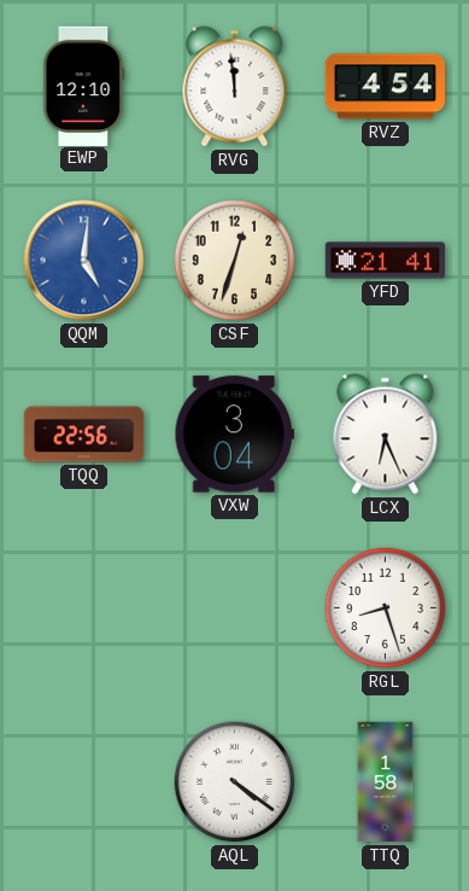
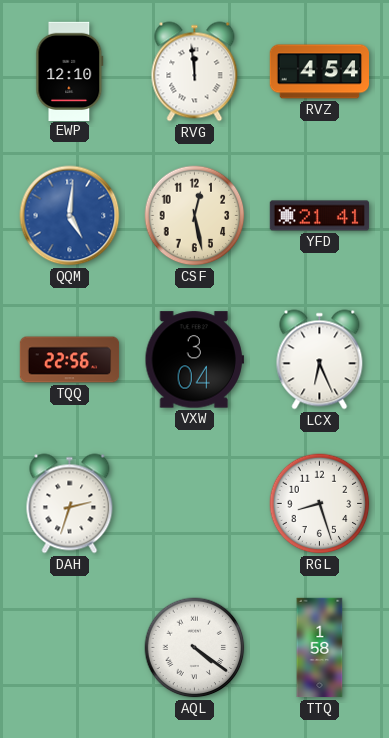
CSF: 12:33 -> 12:28
DAH: none -> 2:33
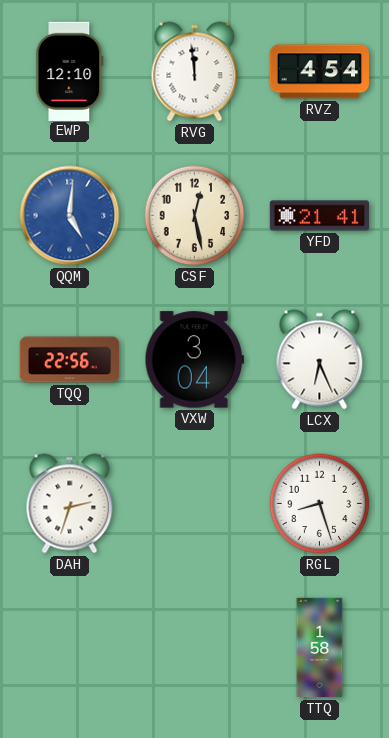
AQL: 4:21 -> none
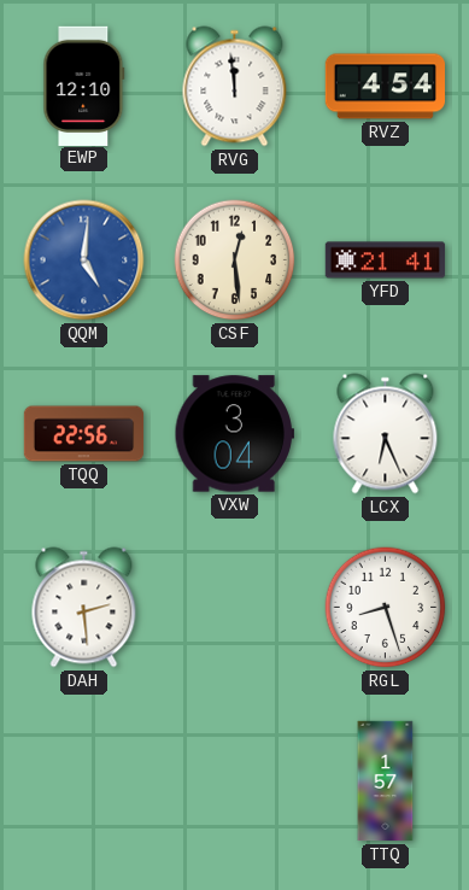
CSF: 12:28 -> 12:29
DAH: 2:33 -> 2:29
TTQ: 1:58 -> 1:57
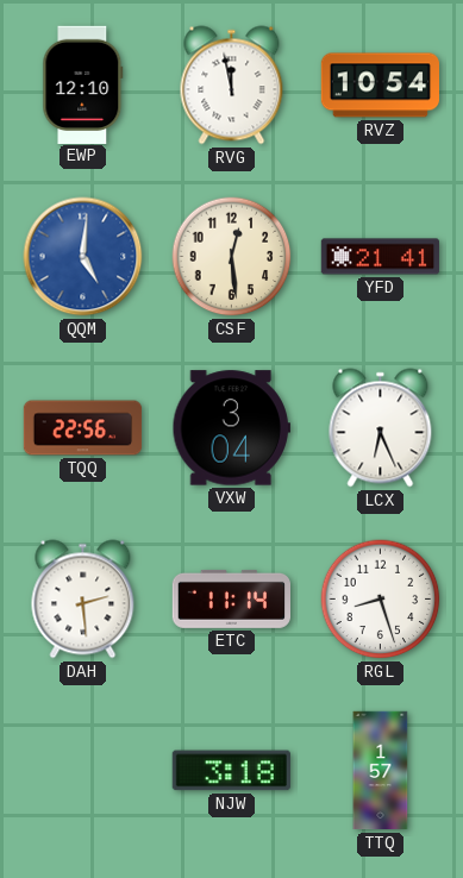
RVG: 11:59 -> 11:58
RVZ: 4:54 -> 10:54
ETC: none -> 11:14
NJW: none -> 3:18
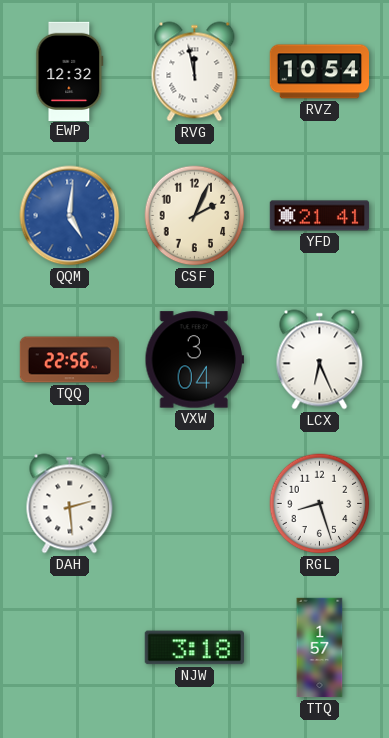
EWP: 12:10 -> 12:32
CSF: 12:29 -> 2:04
ETC: 11:14 -> none
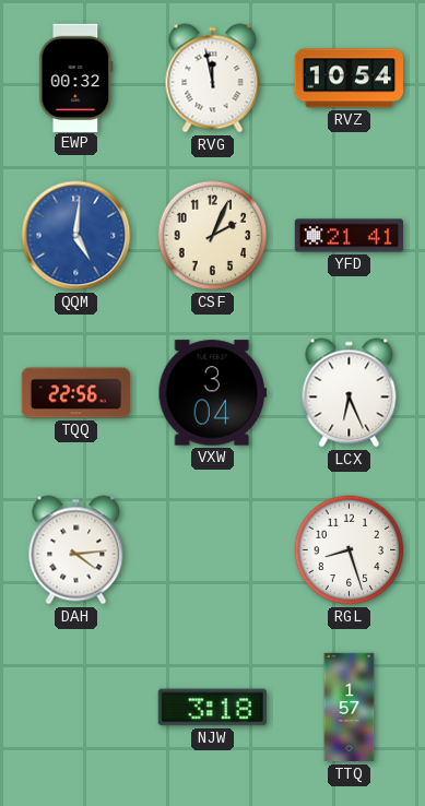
EWP: 12:32 -> 00:32
DAH: 2:29 -> 4:14
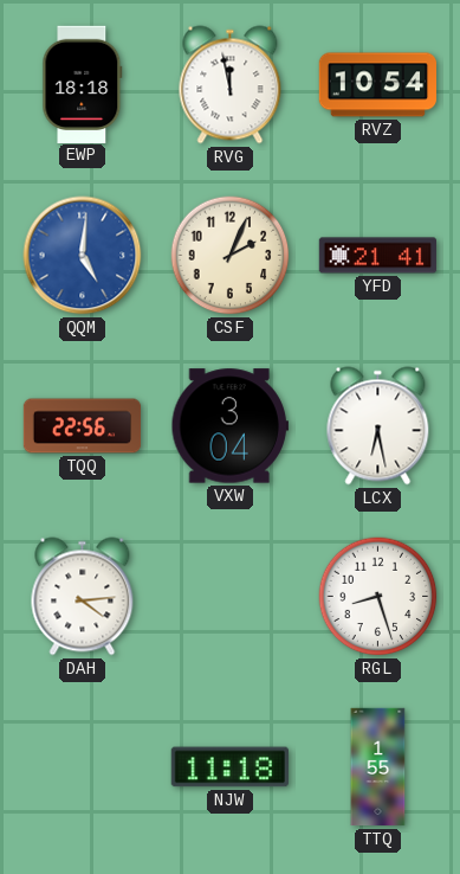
EWP: 00:32 -> 18:18
LCX: 6:26 -> 6:28
NJW: 3:18 -> 11:18
TTQ: 1:57 -> 1:55
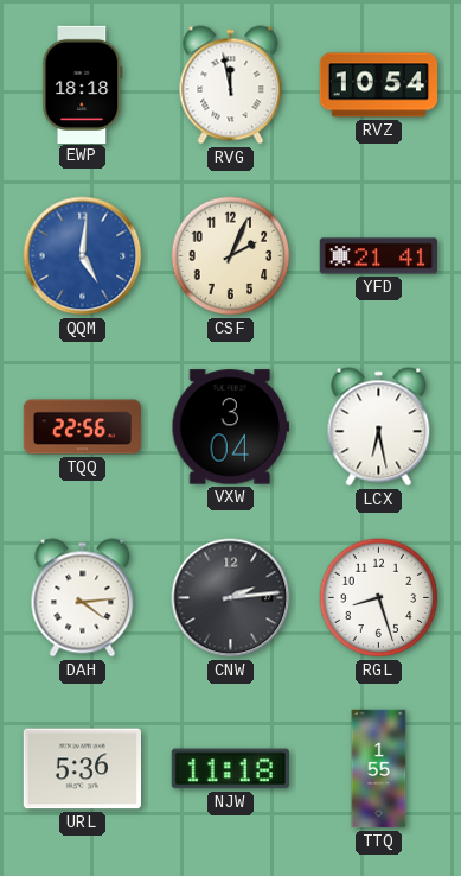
CNW: none -> 2:14
URL: none -> 5:36
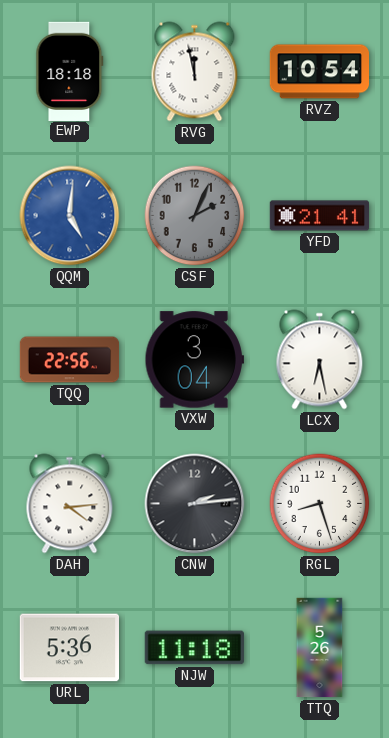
CSF dial: cream -> grey
TTQ: 1:55 -> 5:26
